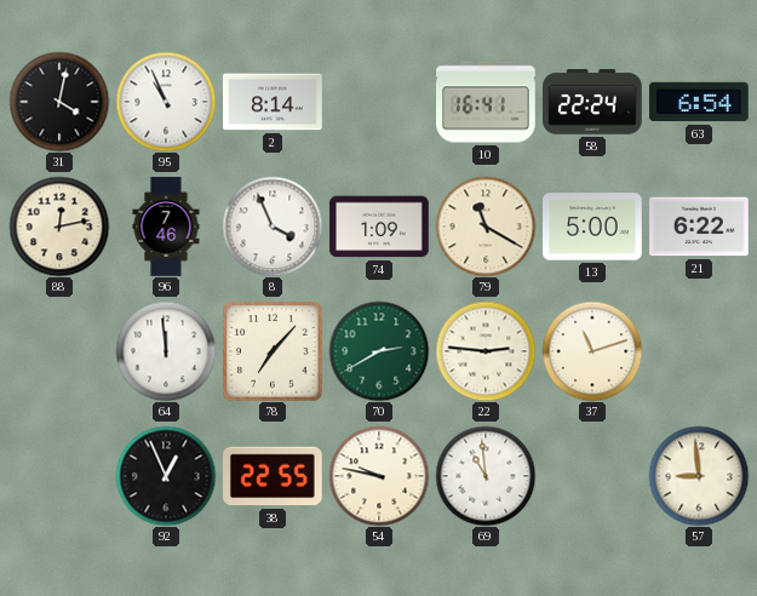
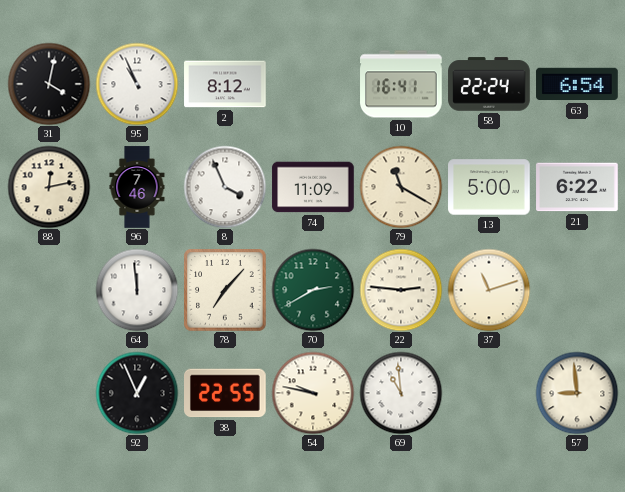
2: 8:14 -> 8:12
74: 1:09 -> 11:09
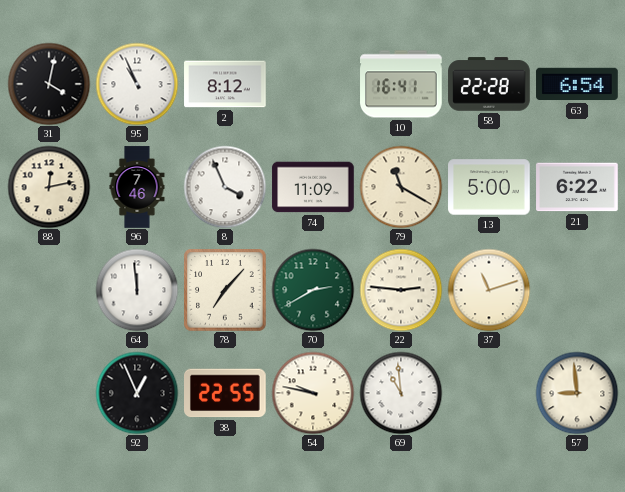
58: 22:24 -> 22:28
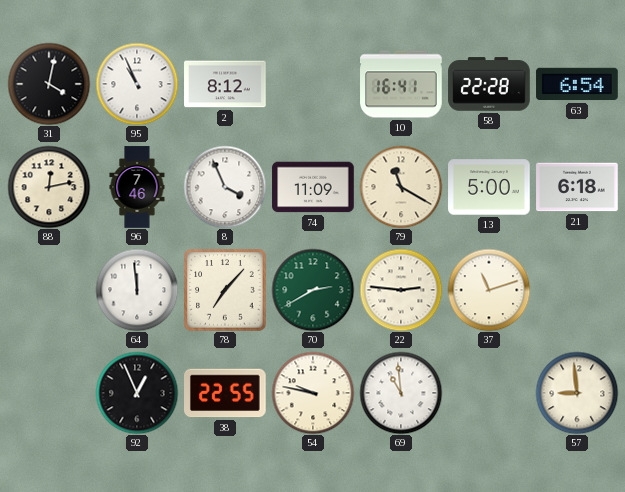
21: 6:22 -> 6:18
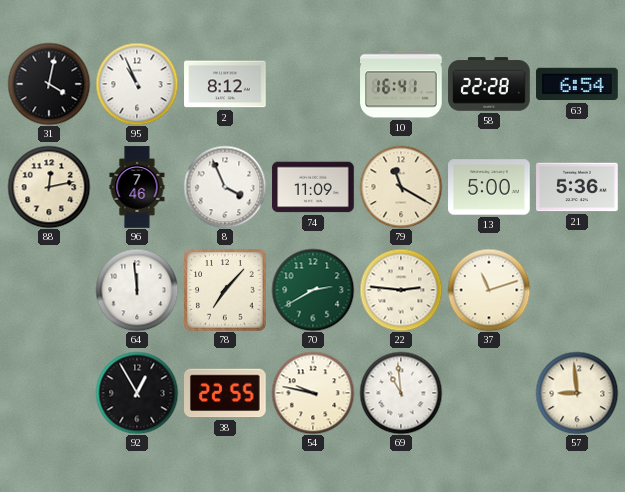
21: 6:18 -> 5:36
92: 12:56 -> 12:55
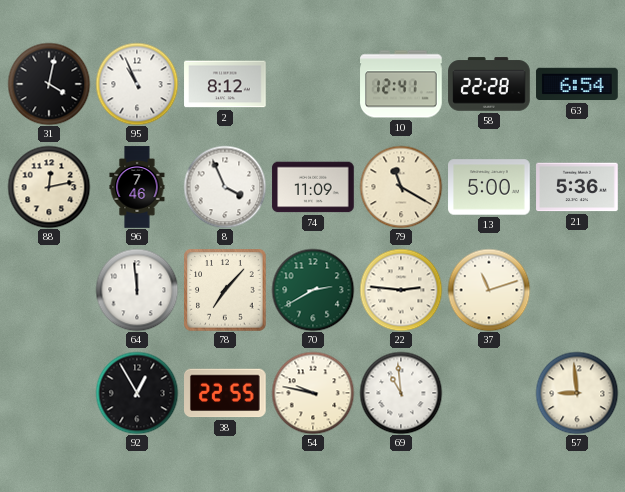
10: 16:41 -> 12:41
